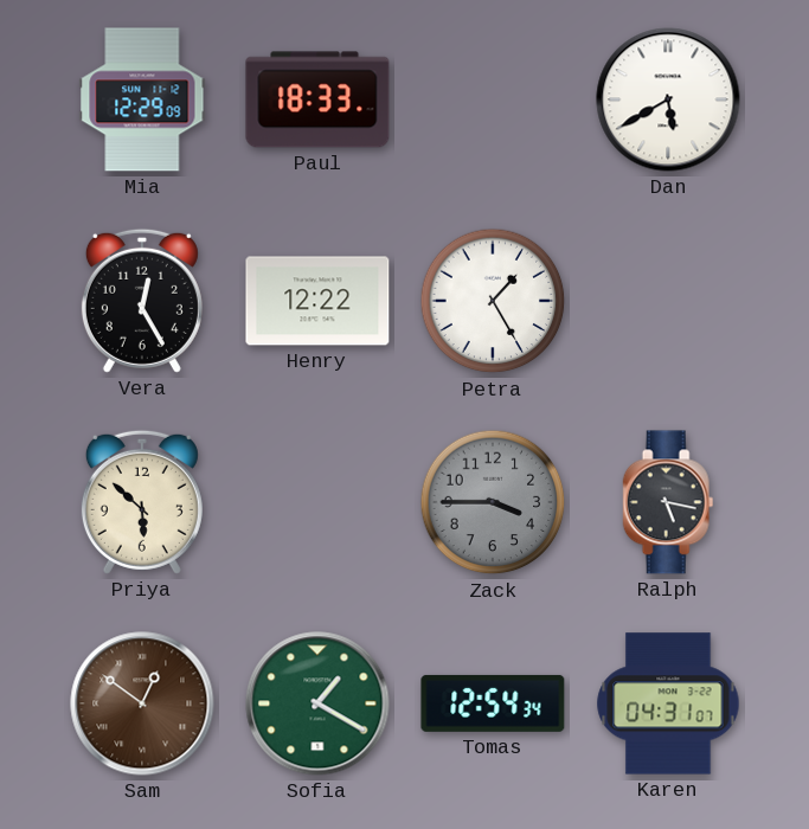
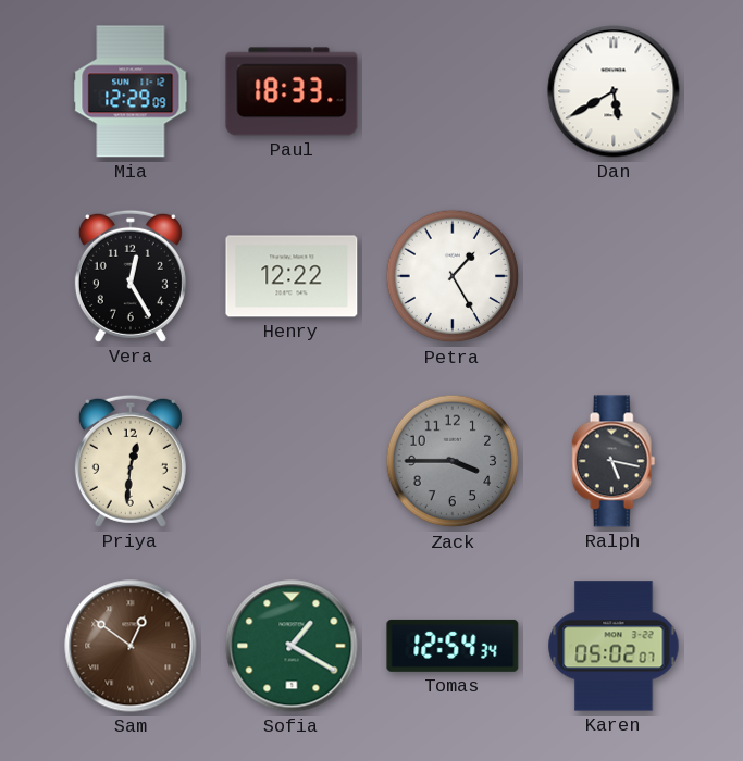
Priya: 5:52 -> 12:31
Karen: 04:31 -> 05:02
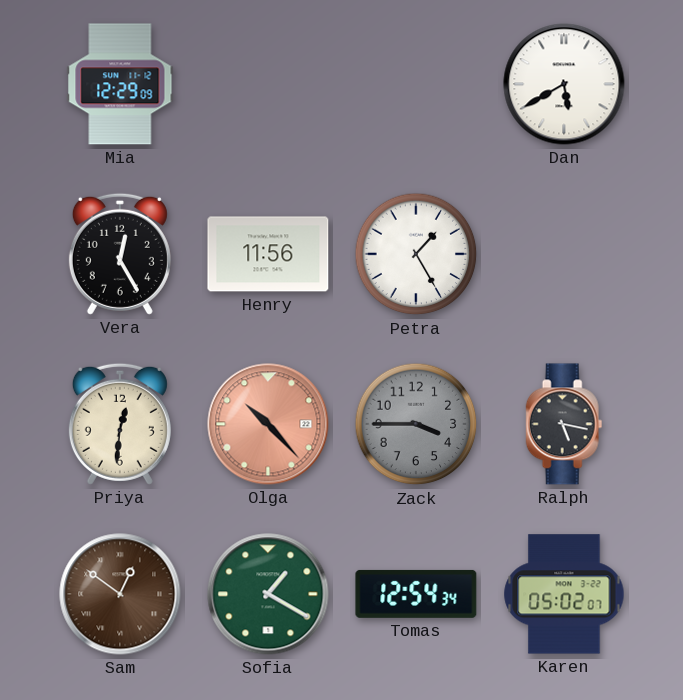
Paul: 18:33 -> none
Henry: 12:22 -> 11:56
Olga: none -> 10:23
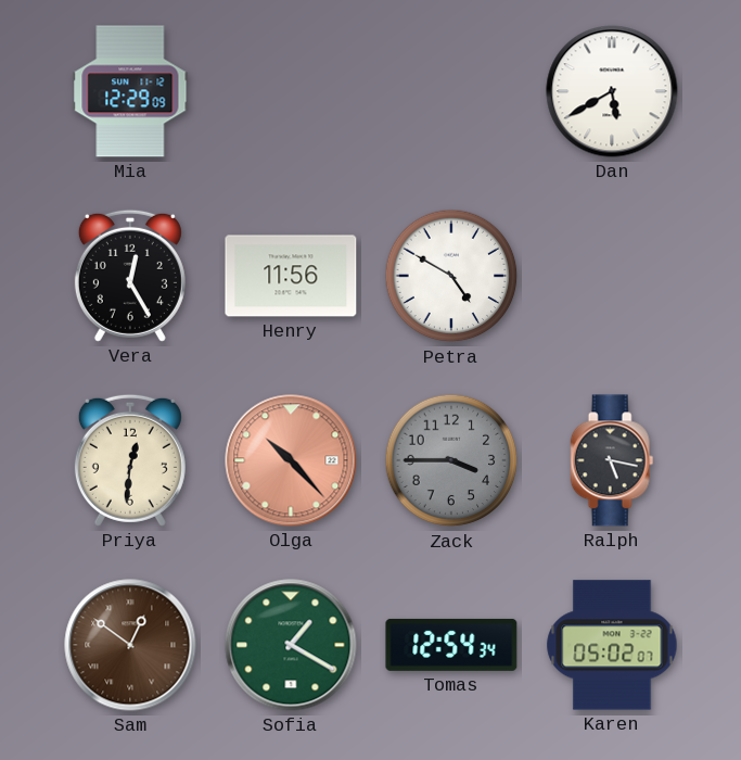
Petra: 1:25 -> 4:50
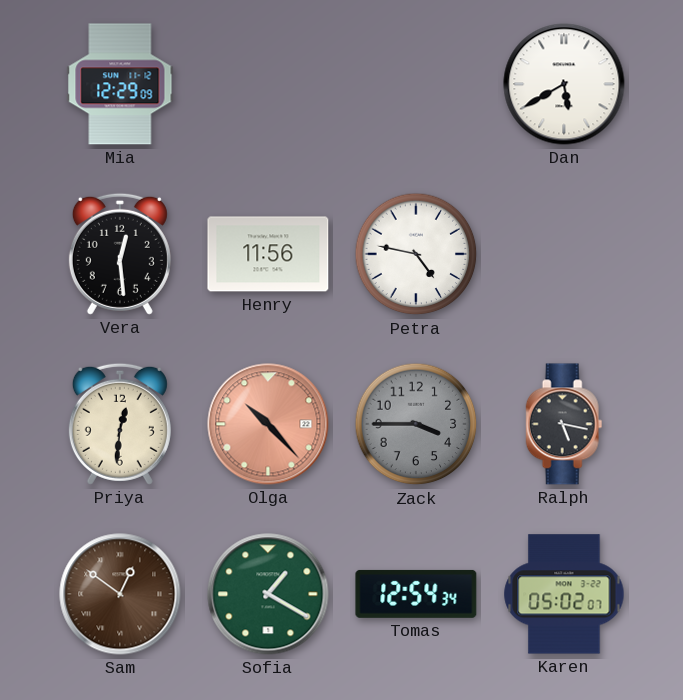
Vera: 12:25 -> 12:29
Petra: 4:50 -> 4:47
